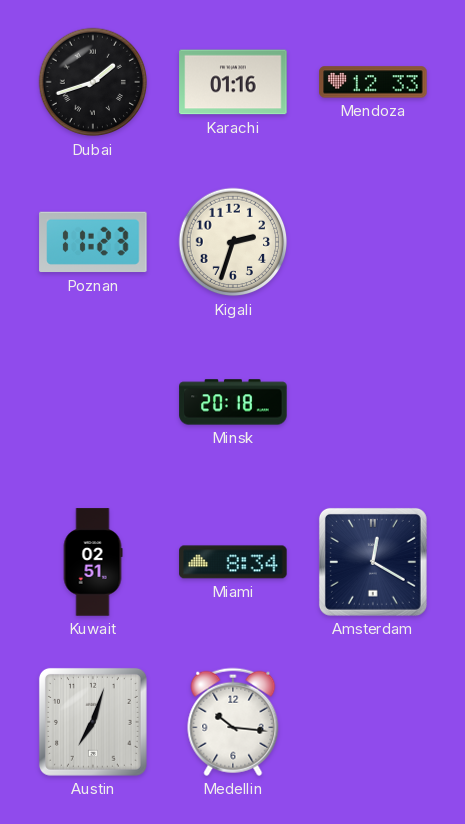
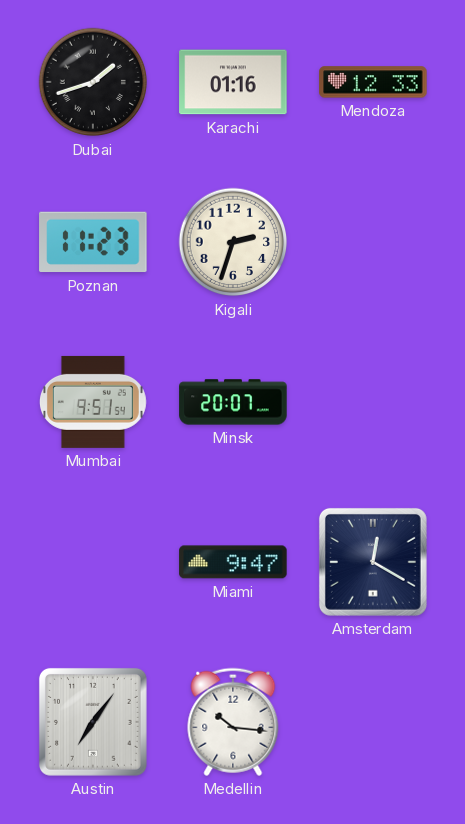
Mumbai: none -> 9:51
Minsk: 20:18 -> 20:07
Kuwait: 02:51 -> none
Miami: 8:34 -> 9:47
Austin: 7:03 -> 7:06
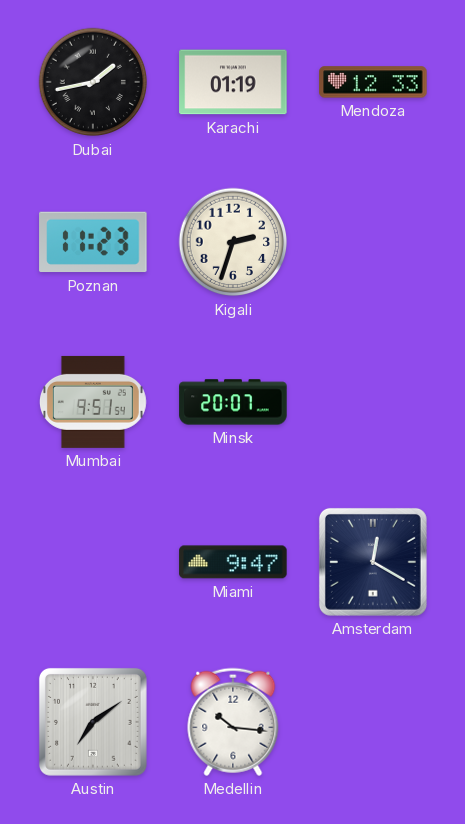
Dubai: 1:42 -> 1:43
Karachi: 01:16 -> 01:19
Austin: 7:06 -> 7:09
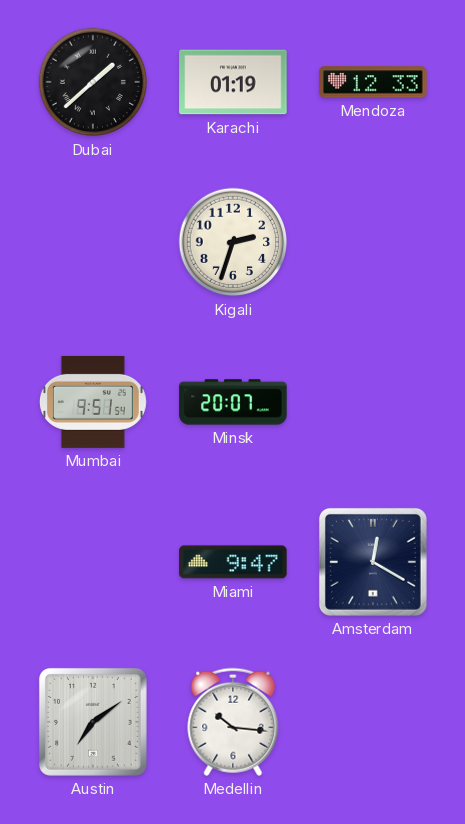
Dubai: 1:43 -> 1:38
Poznan: 11:23 -> none
